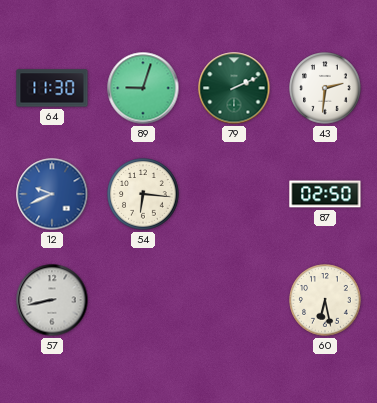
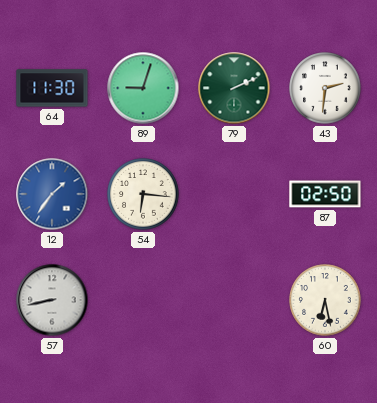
12: 9:41 -> 1:36
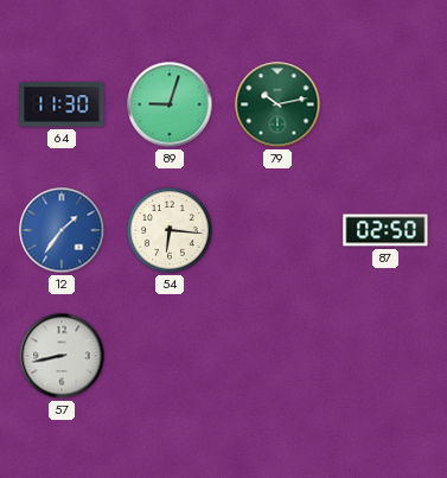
79: 2:11 -> 10:13
43: 2:31 -> none
60: 6:28 -> none
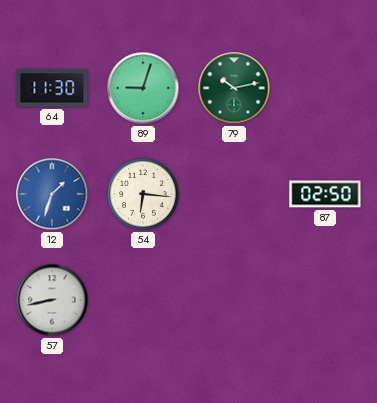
12: 1:36 -> 1:33
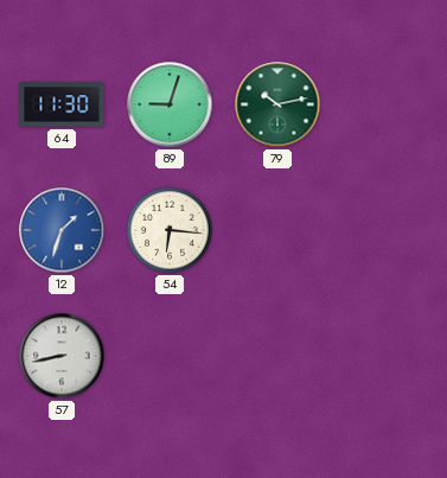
87: 02:50 -> none
